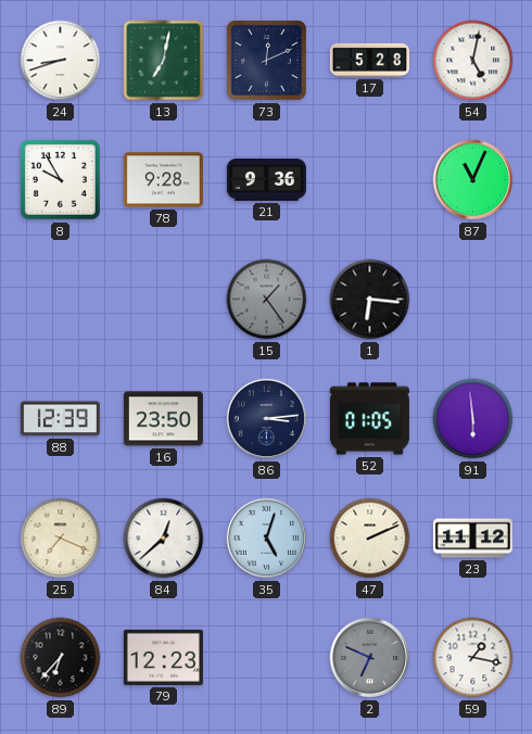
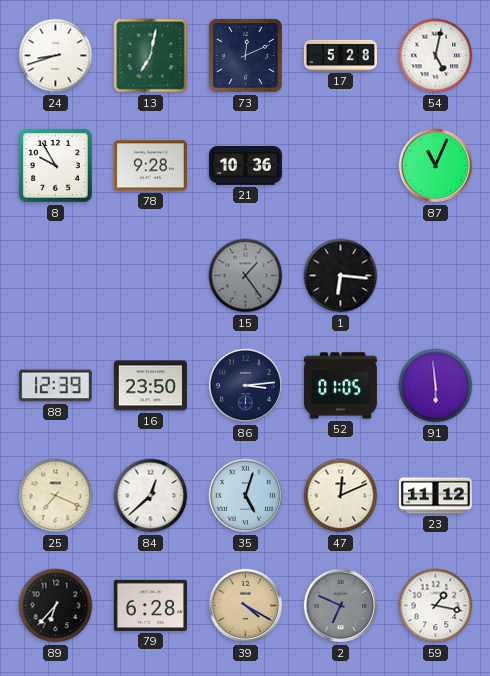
21: 9:36 -> 10:36
47: 2:11 -> 12:11
79: 12:23 -> 6:28
39: none -> 4:20
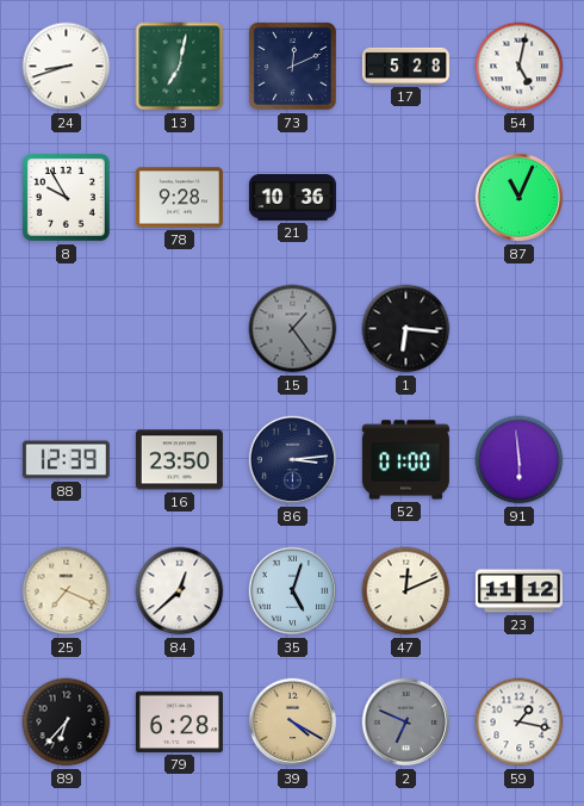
52: 01:05 -> 01:00
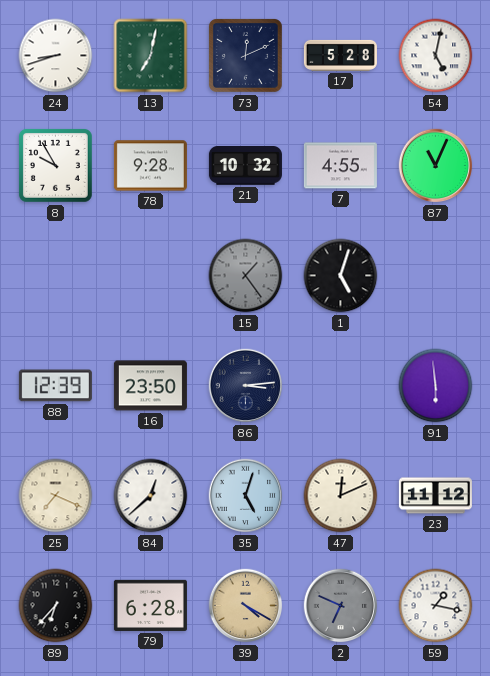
21: 10:36 -> 10:32
7: none -> 4:55
1: 6:16 -> 5:03
52: 01:00 -> none
